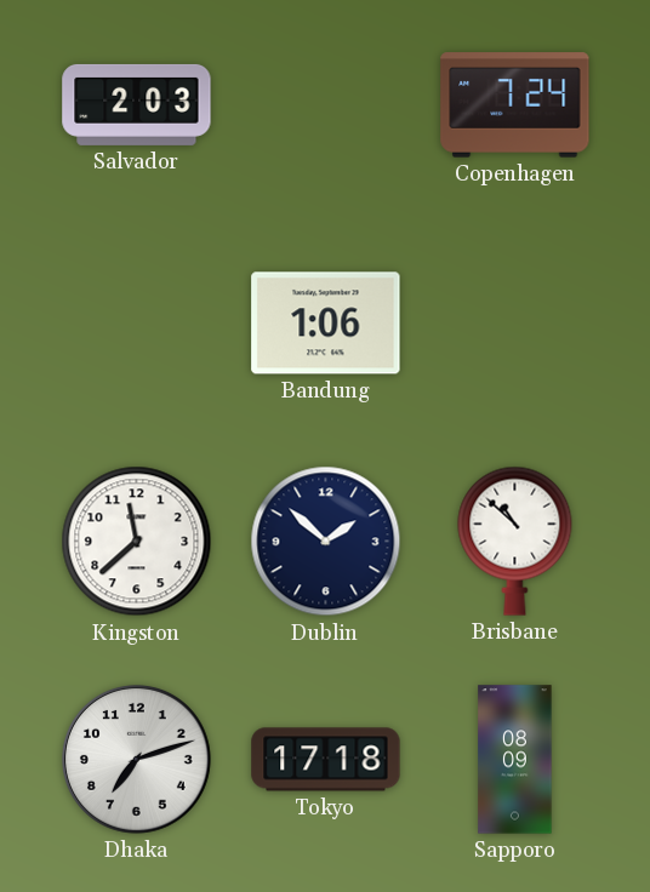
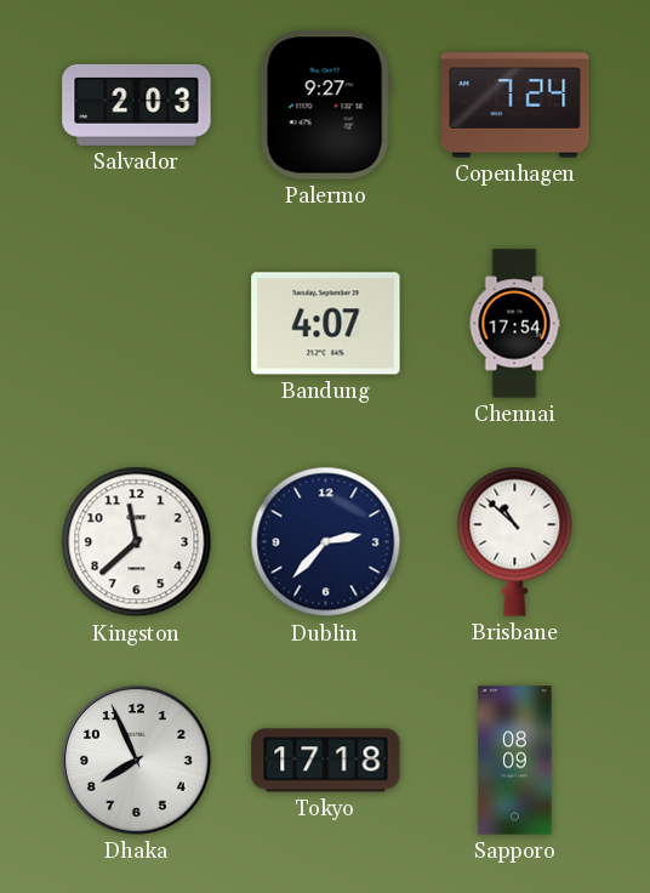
Palermo: none -> 9:27
Bandung: 1:06 -> 4:07
Chennai: none -> 17:54
Dublin: 1:52 -> 2:37
Dhaka: 7:12 -> 7:56
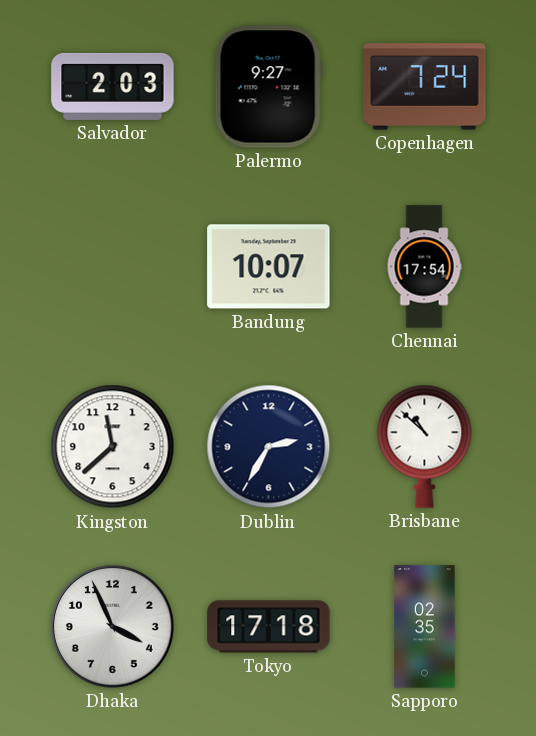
Bandung: 4:07 -> 10:07
Dublin: 2:37 -> 2:35
Dhaka: 7:56 -> 3:56
Sapporo: 08:09 -> 02:35
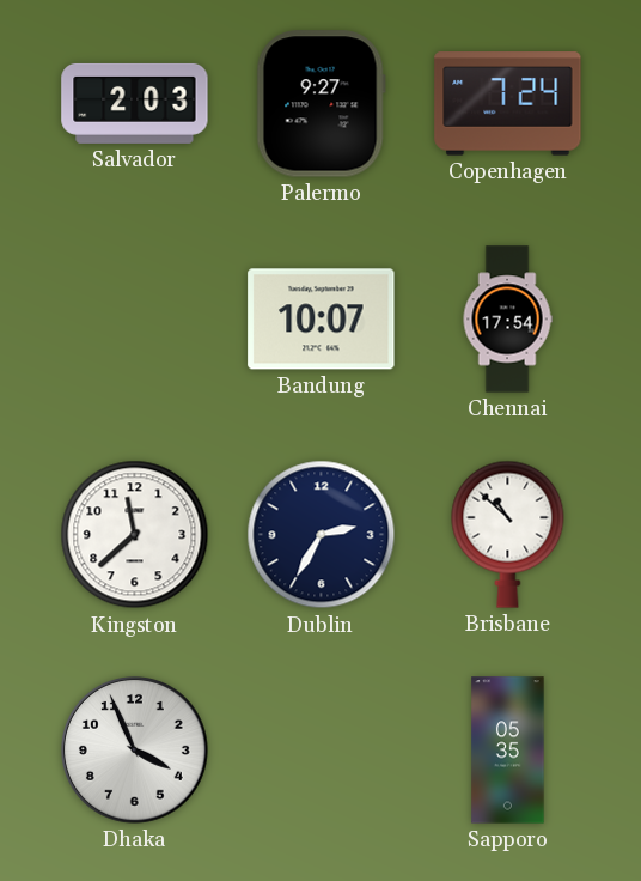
Tokyo: 17:18 -> none
Sapporo: 02:35 -> 05:35
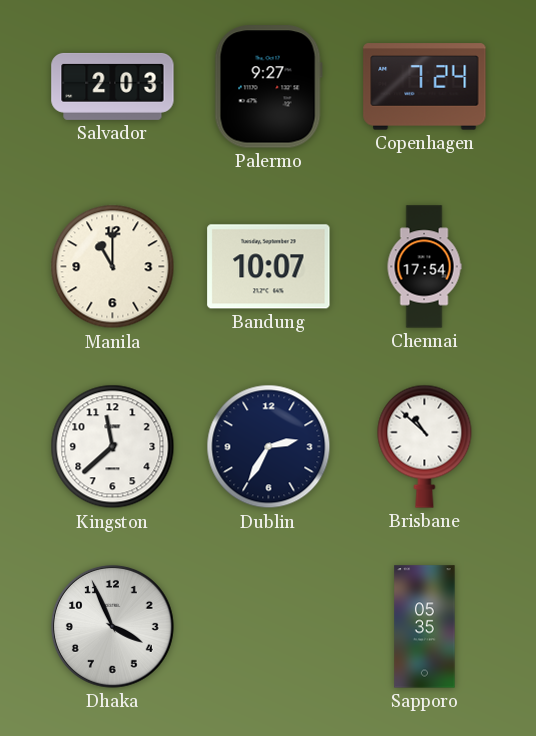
Manila: none -> 11:00
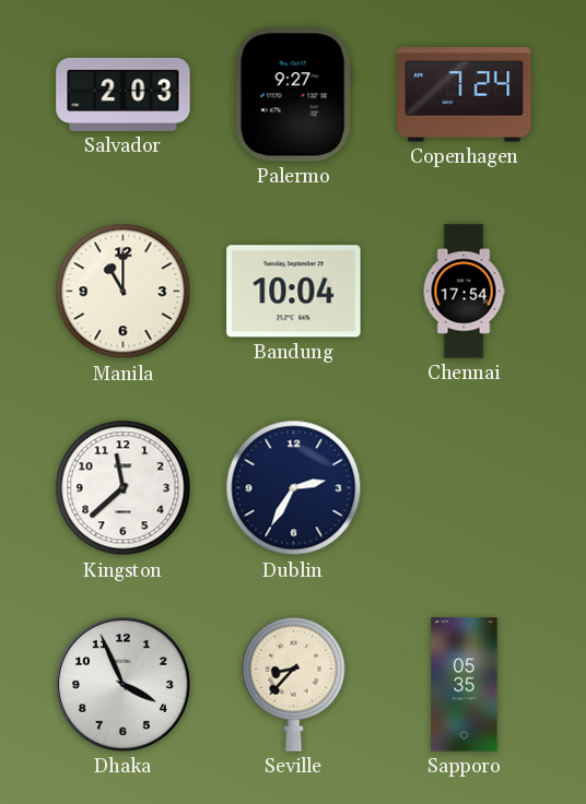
Bandung: 10:07 -> 10:04
Brisbane: 10:52 -> none
Seville: none -> 8:37
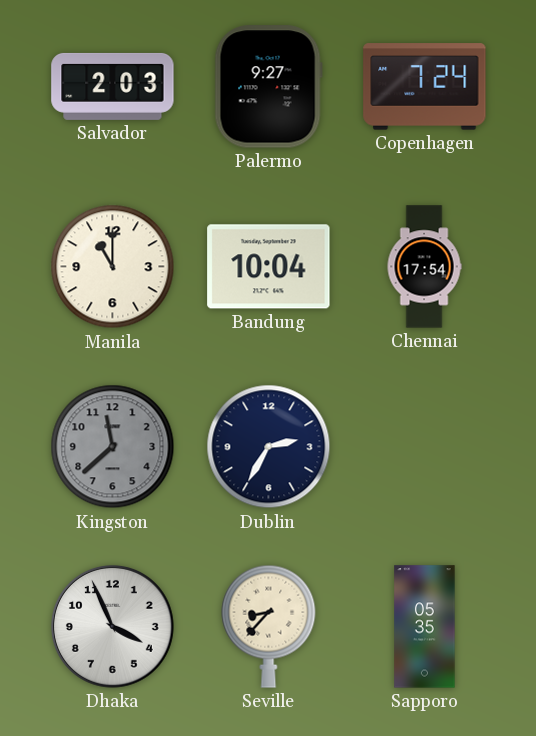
Kingston dial: white -> grey
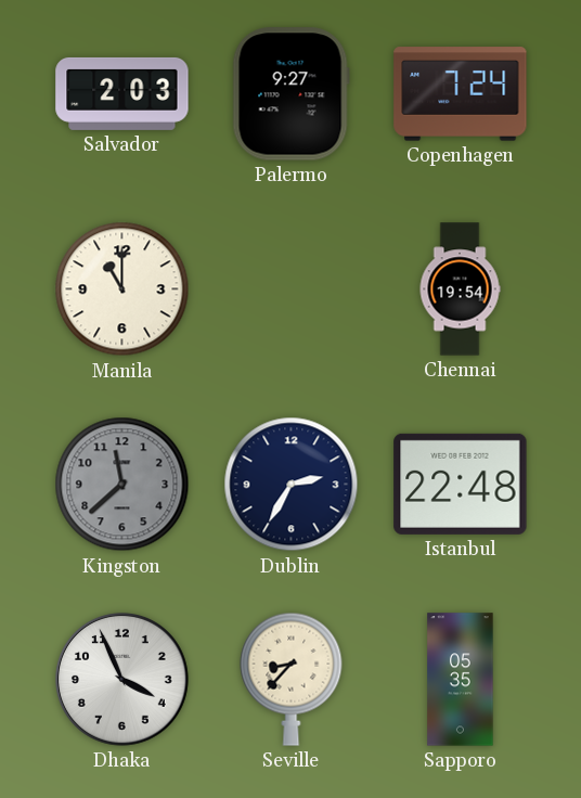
Bandung: 10:04 -> none
Chennai: 17:54 -> 19:54
Istanbul: none -> 22:48
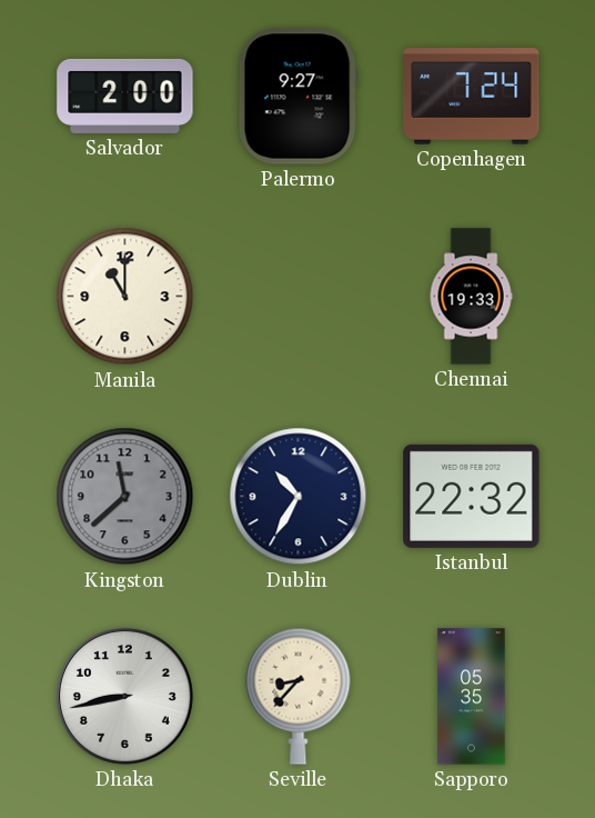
Salvador: 2:03 -> 2:00
Chennai: 19:54 -> 19:33
Dublin: 2:35 -> 10:35
Istanbul: 22:48 -> 22:32
Dhaka: 3:56 -> 8:43
